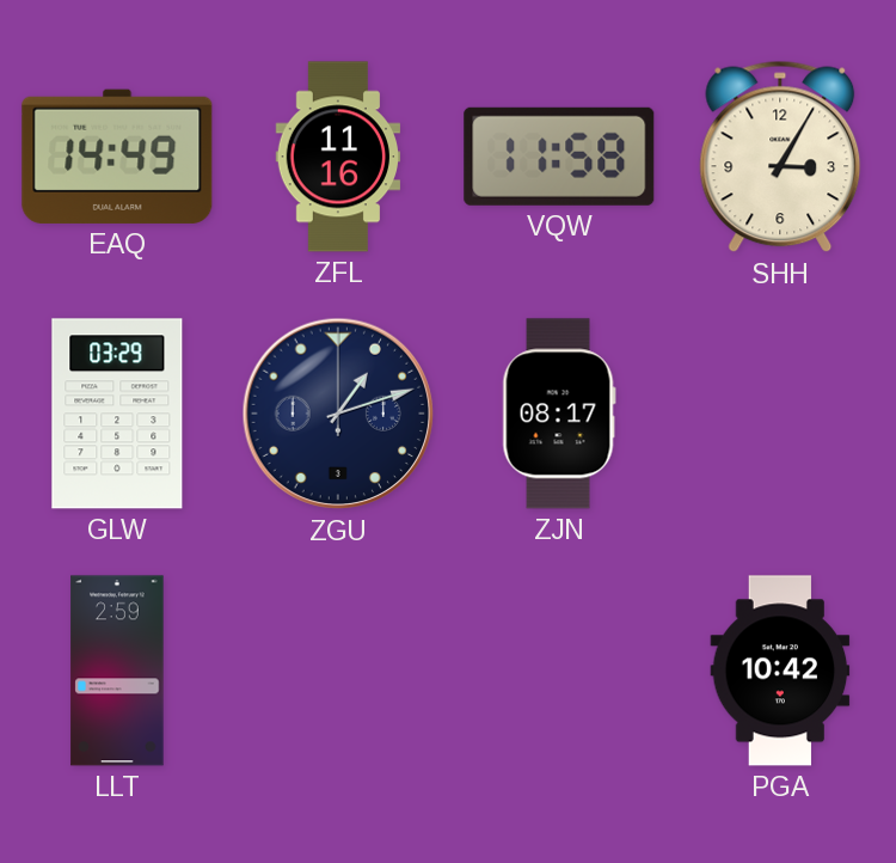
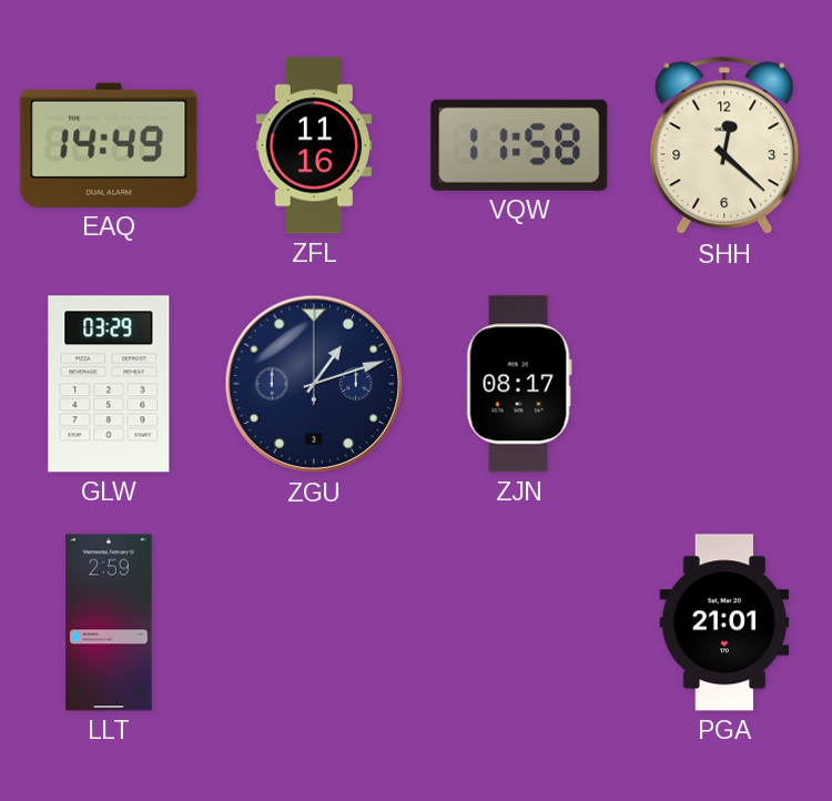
SHH: 3:05 -> 12:22
PGA: 10:42 -> 21:01
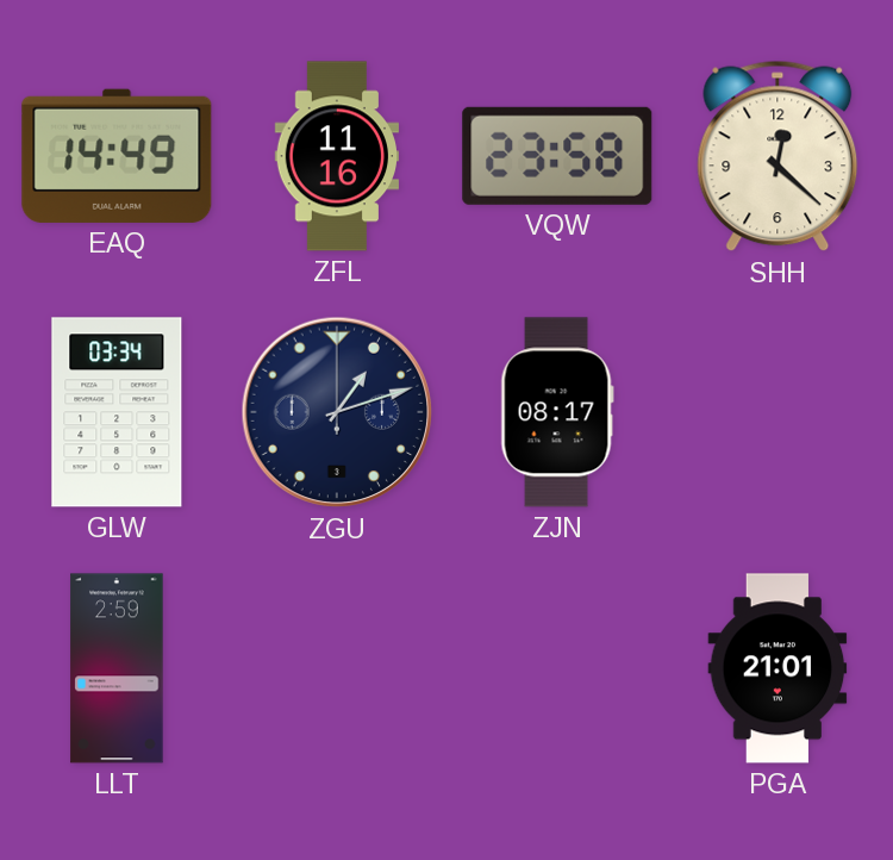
VQW: 11:58 -> 23:58
GLW: 03:29 -> 03:34
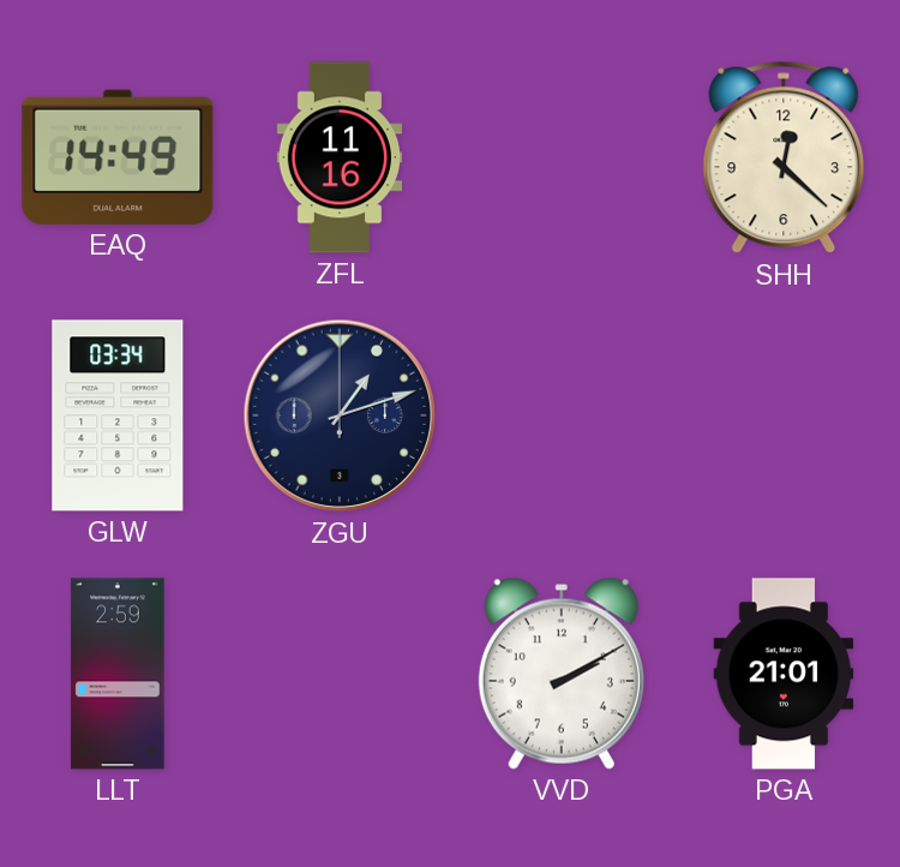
VQW: 23:58 -> none
ZJN: 08:17 -> none
VVD: none -> 2:10
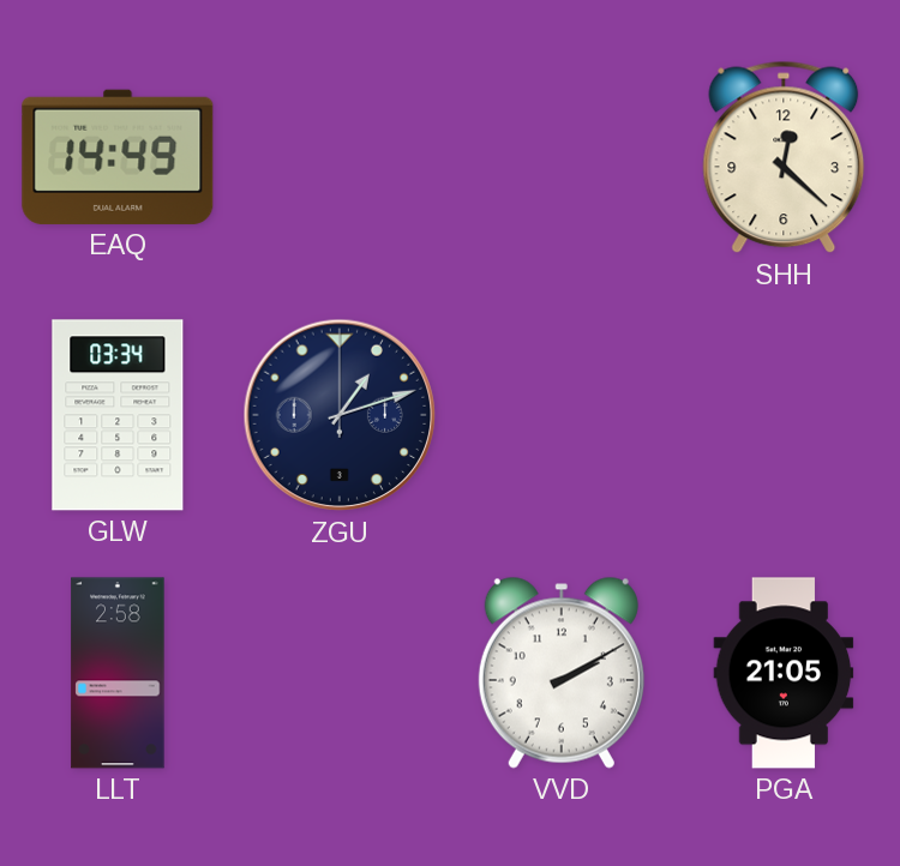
ZFL: 11:16 -> none
LLT: 2:59 -> 2:58
PGA: 21:01 -> 21:05
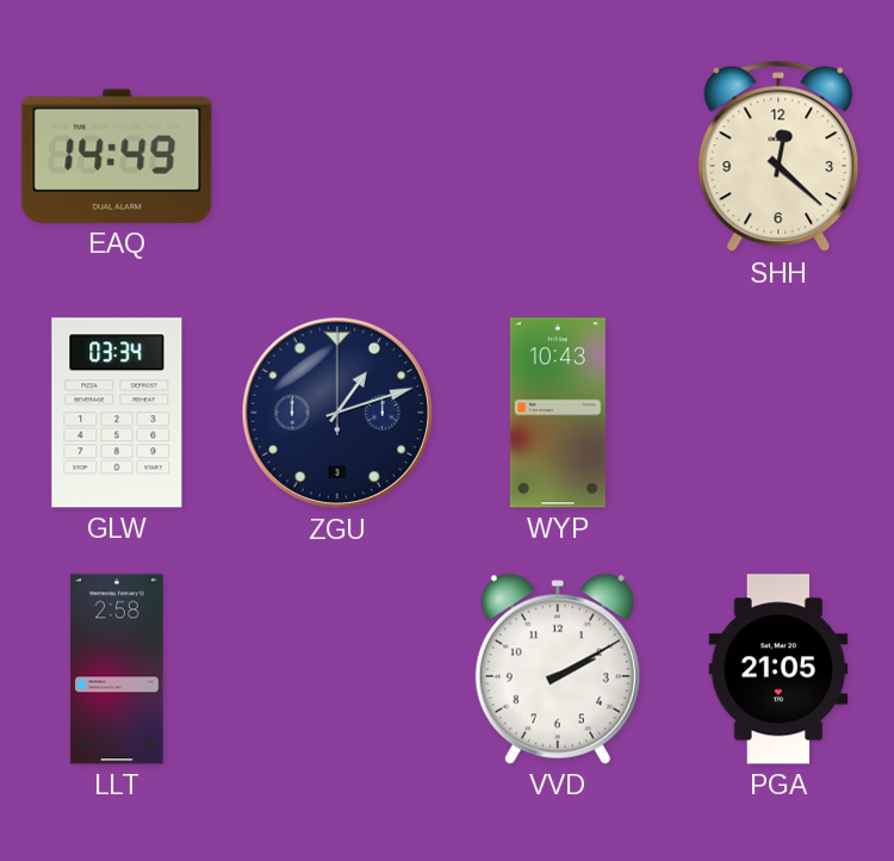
WYP: none -> 10:43
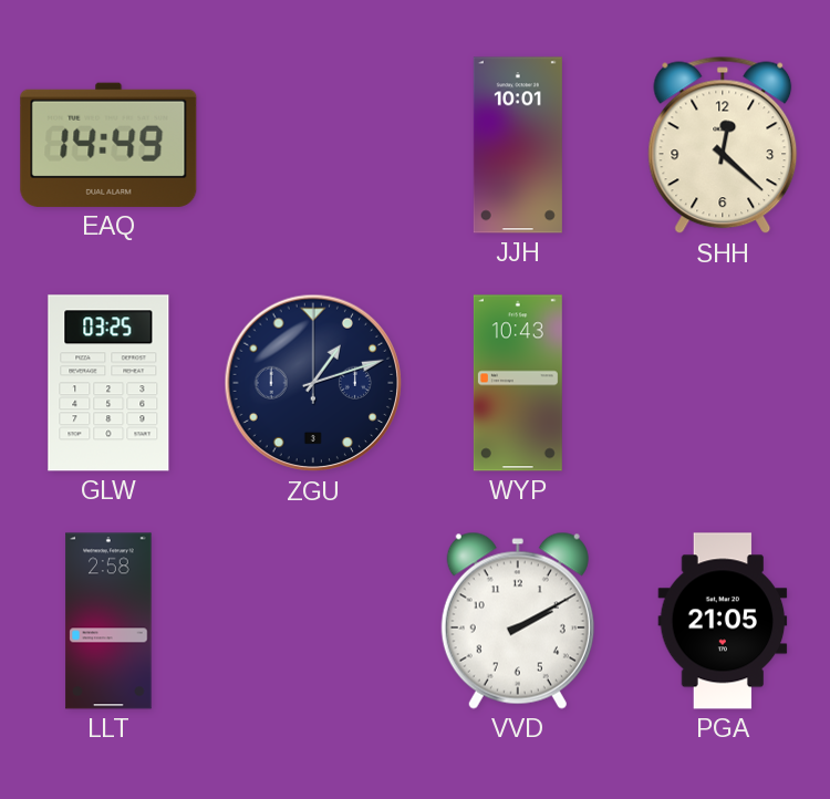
JJH: none -> 10:01
GLW: 03:34 -> 03:25
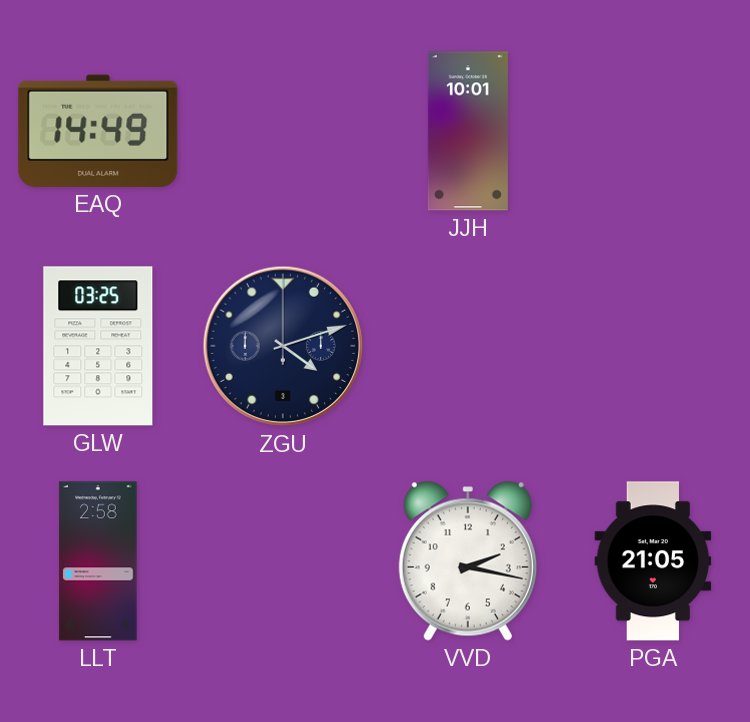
SHH: 12:22 -> none
ZGU: 1:12 -> 4:12
WYP: 10:43 -> none
VVD: 2:10 -> 2:17
